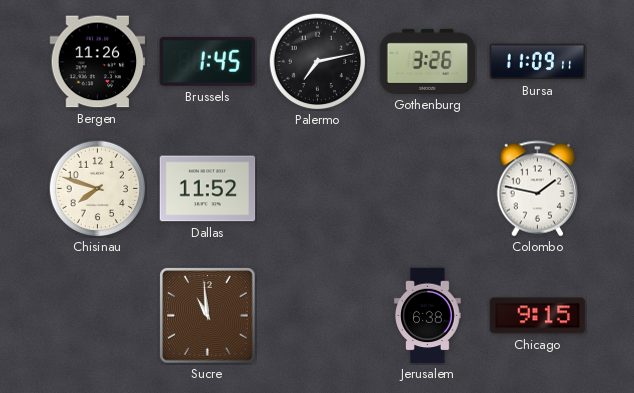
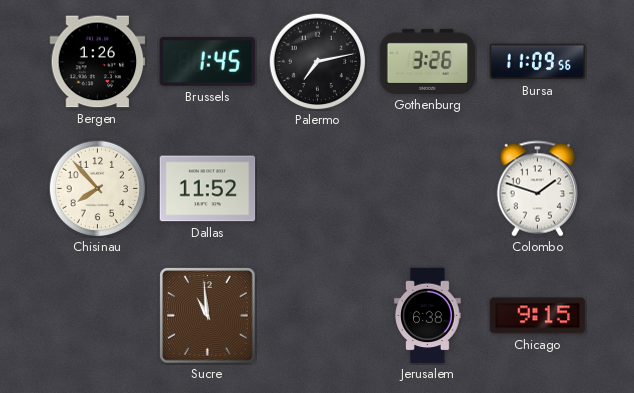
Bergen: 11:26 -> 1:26
Bursa: 11:09:11 -> 11:09:56
Chisinau: 7:48 -> 7:53
Colombo: 1:47 -> 1:48
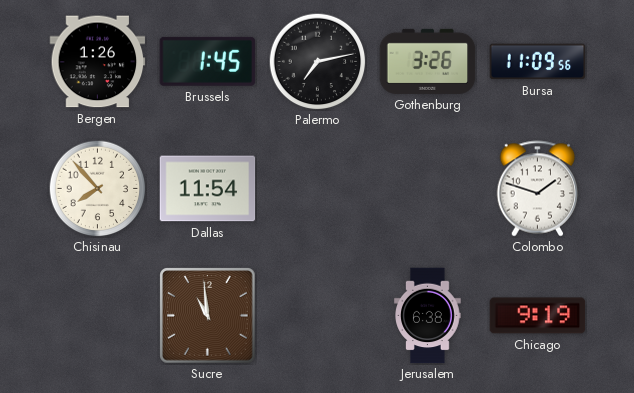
Dallas: 11:52 -> 11:54
Chicago: 9:15 -> 9:19
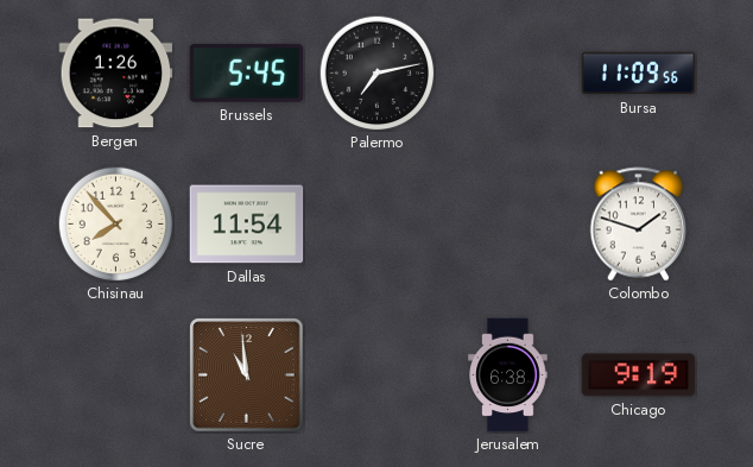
Brussels: 1:45 -> 5:45
Gothenburg: 3:26 -> none
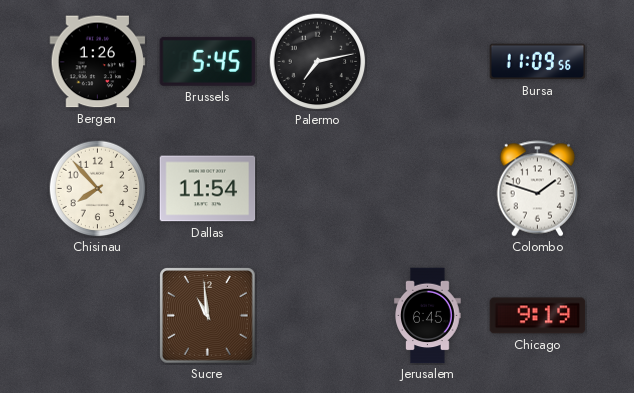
Jerusalem: 6:38 -> 6:45
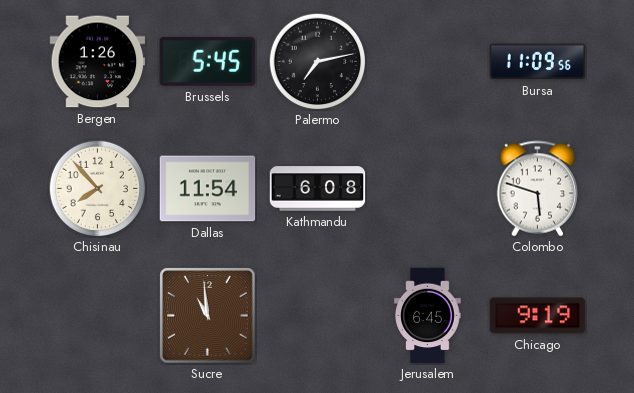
Kathmandu: none -> 6:08
Colombo: 1:48 -> 5:48
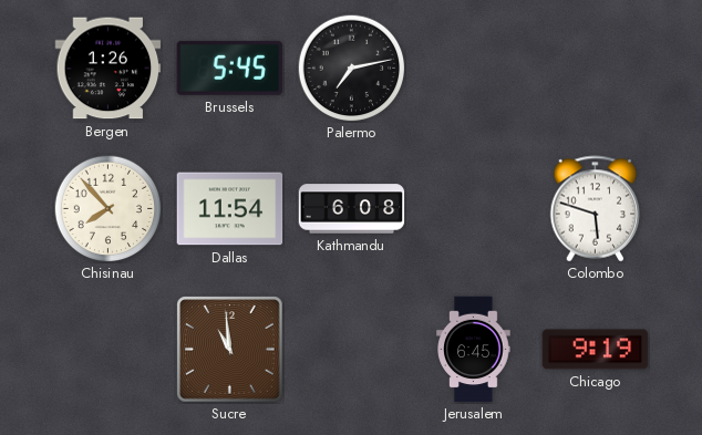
Bursa: 11:09 -> none
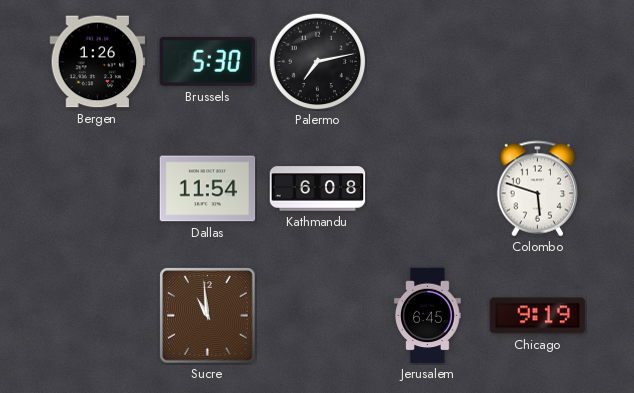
Brussels: 5:45 -> 5:30
Chisinau: 7:53 -> none
